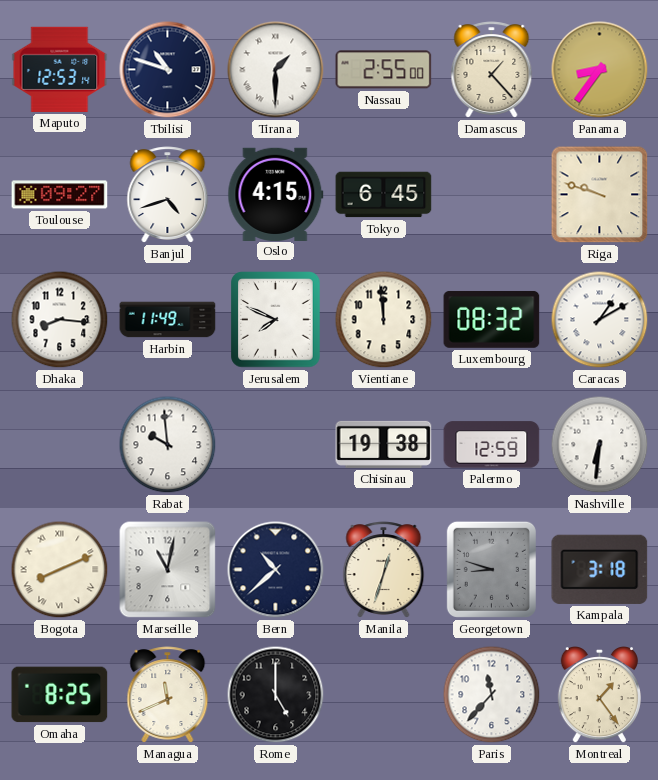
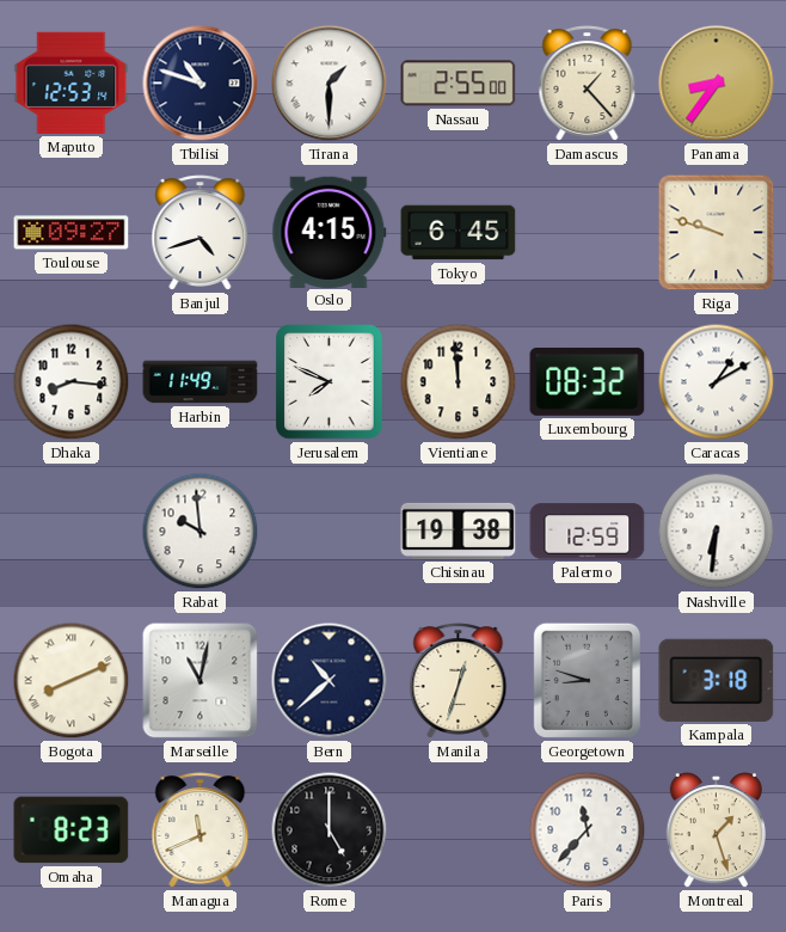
Omaha: 8:25 -> 8:23
Montreal: 1:24 -> 1:27
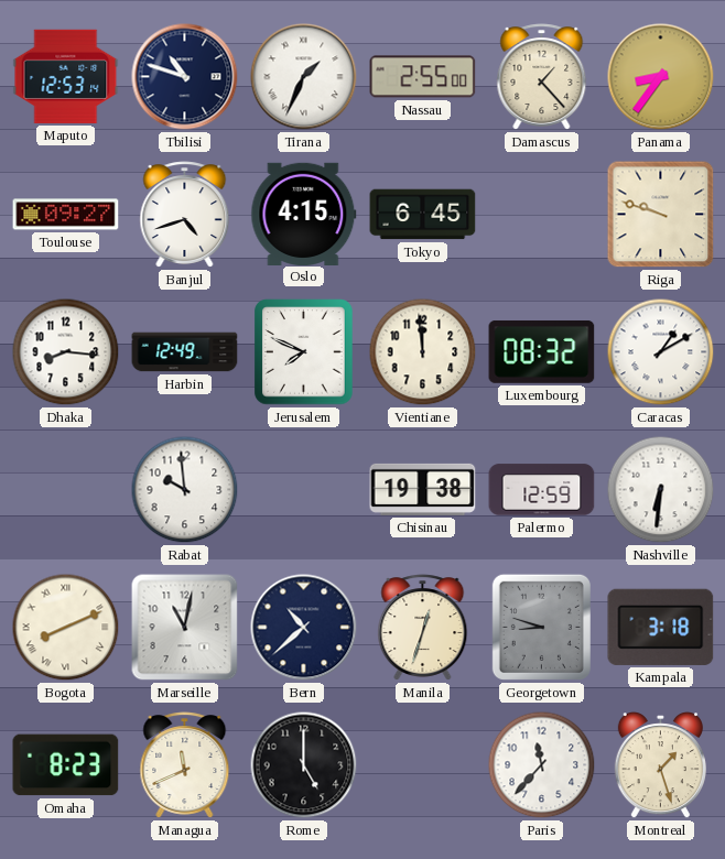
Tirana: 1:30 -> 1:34
Harbin: 11:49 -> 12:49
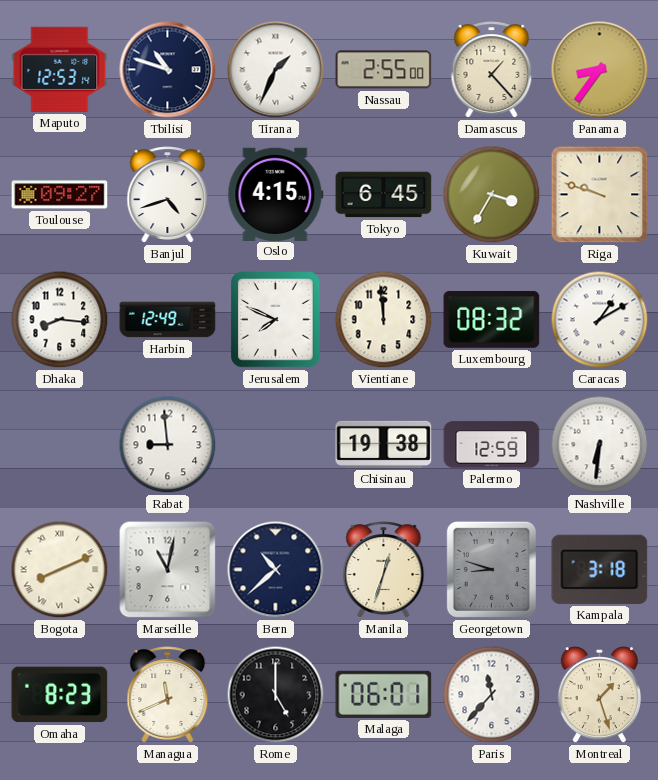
Kuwait: none -> 3:35
Rabat: 9:59 -> 8:59
Malaga: none -> 06:01
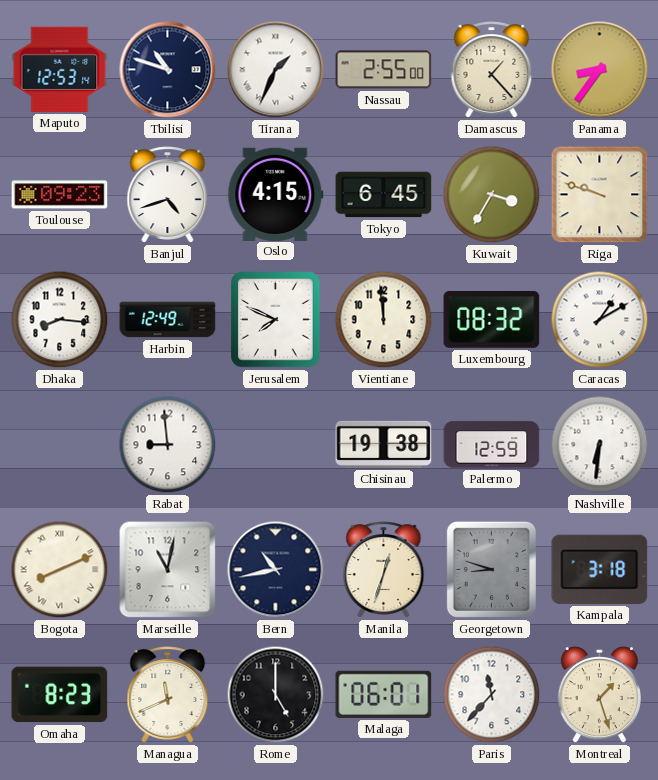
Toulouse: 09:27 -> 09:23
Bern: 10:38 -> 10:43
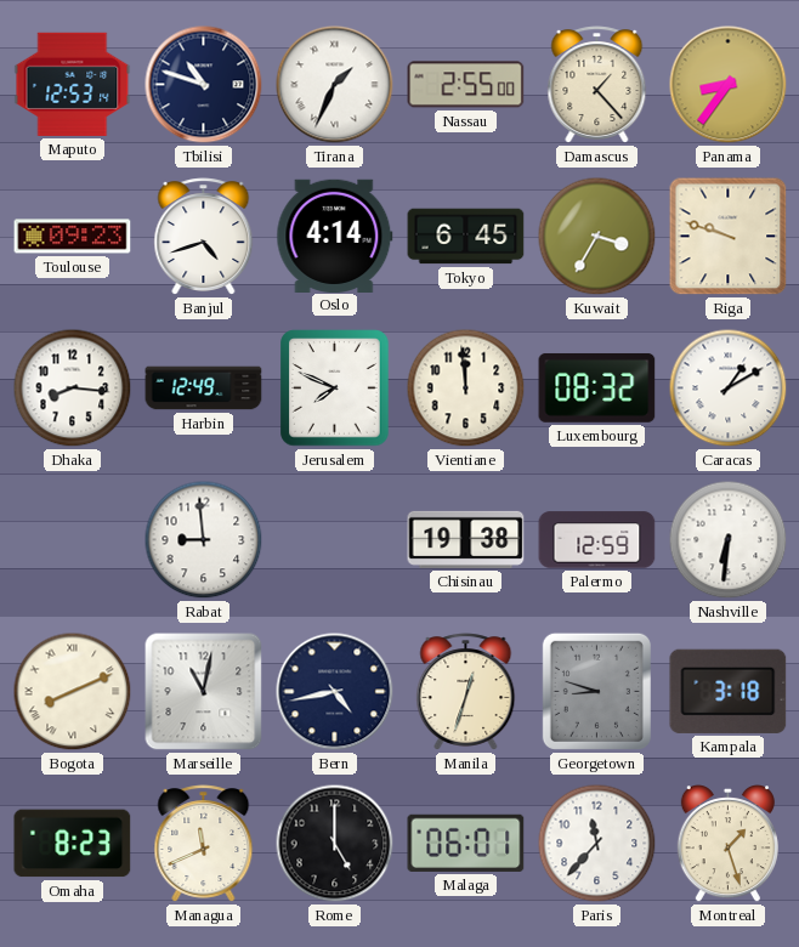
Oslo: 4:15 -> 4:14
Bern: 10:43 -> 4:43
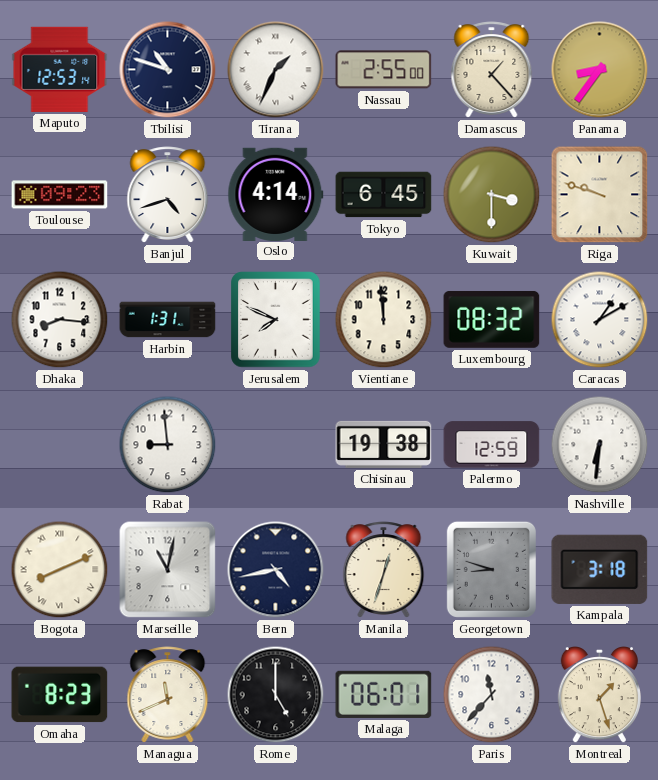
Kuwait: 3:35 -> 3:30
Harbin: 12:49 -> 1:31
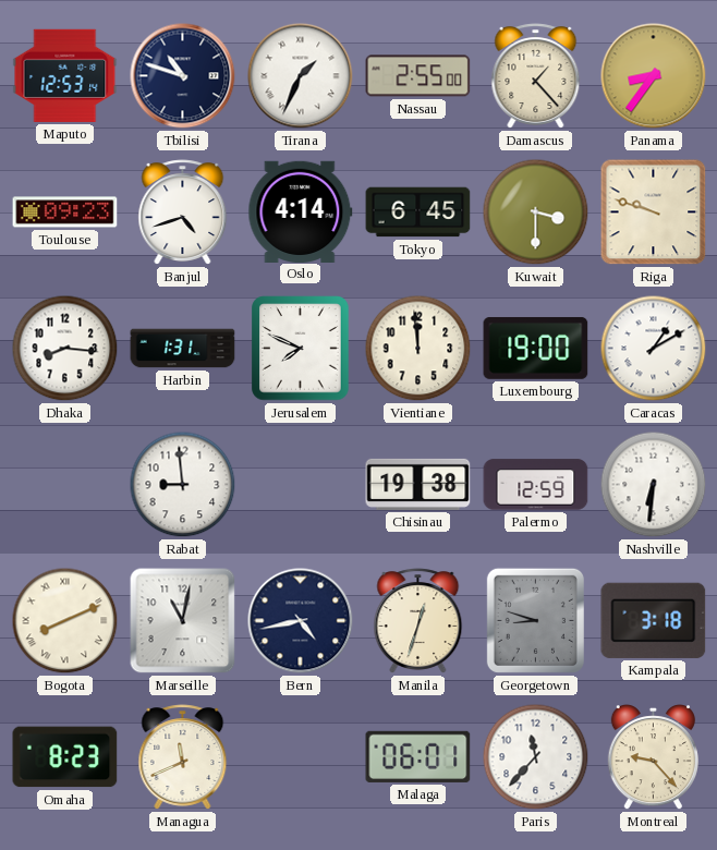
Luxembourg: 08:32 -> 19:00
Rome: 5:00 -> none
Montreal: 1:27 -> 9:23
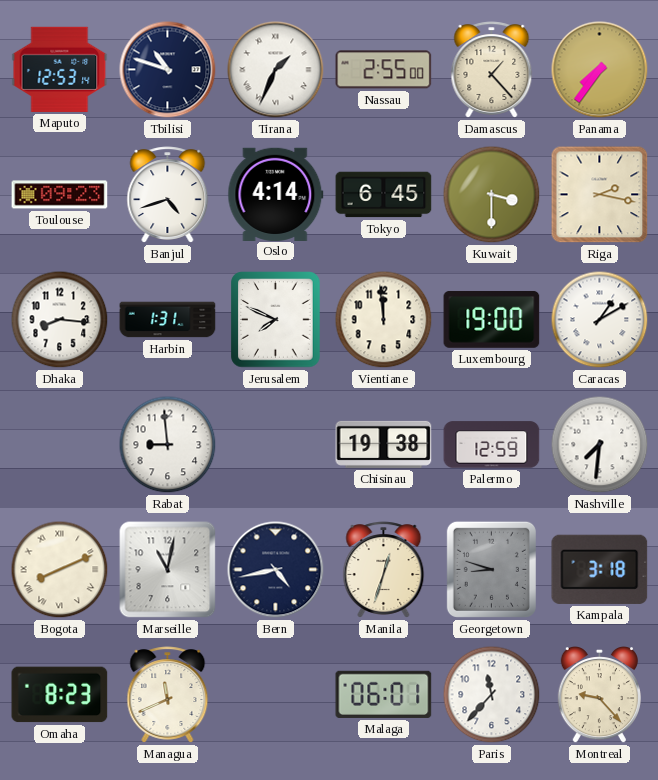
Panama: 8:36 -> 7:36
Riga: 9:48 -> 2:17
Nashville: 6:31 -> 7:31
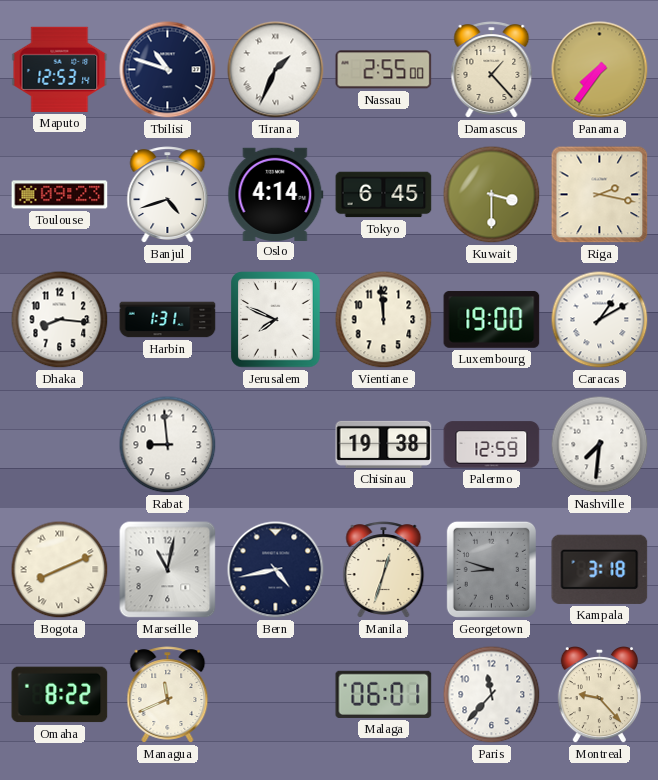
Omaha: 8:23 -> 8:22
